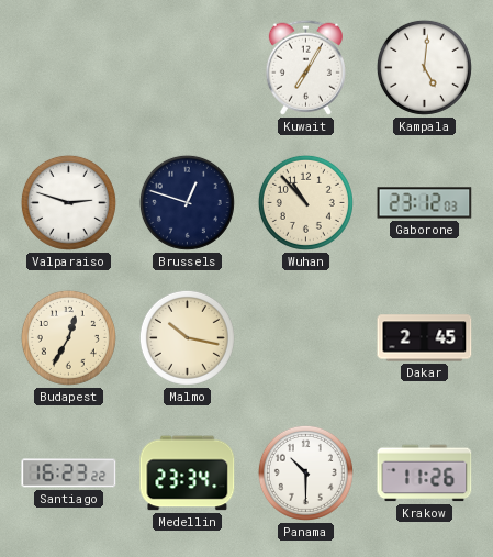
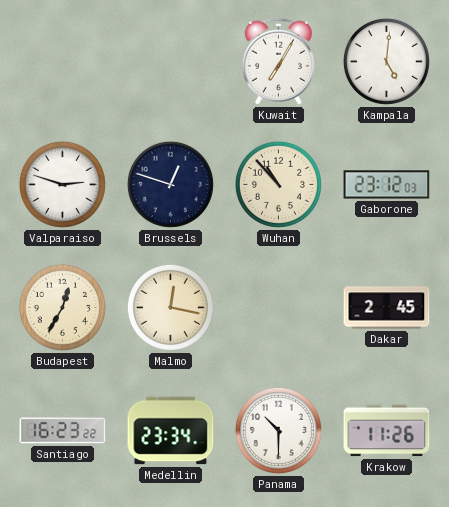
Malmo: 10:17 -> 12:17
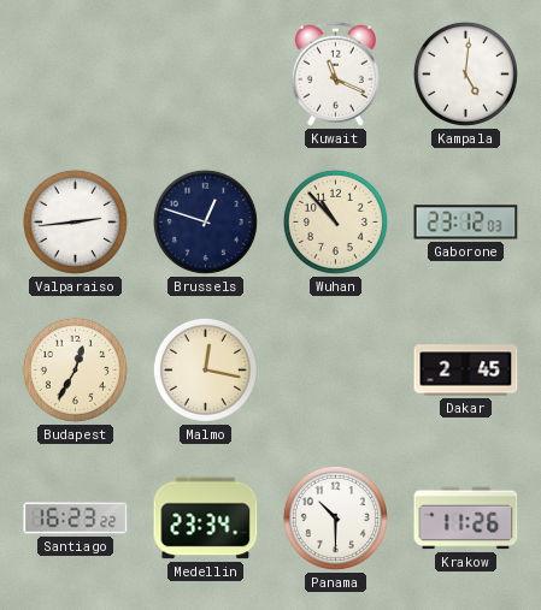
Kuwait: 7:05 -> 11:19
Valparaiso: 2:48 -> 2:44
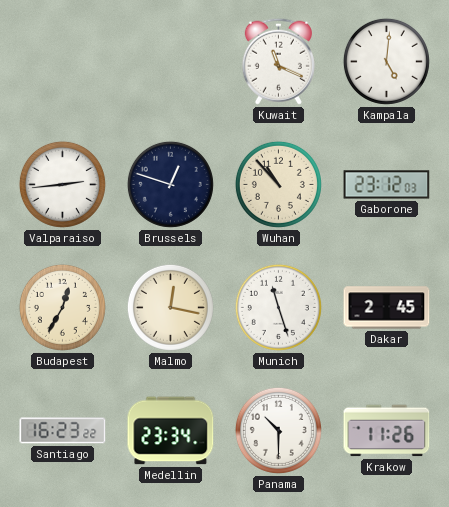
Munich: none -> 11:27
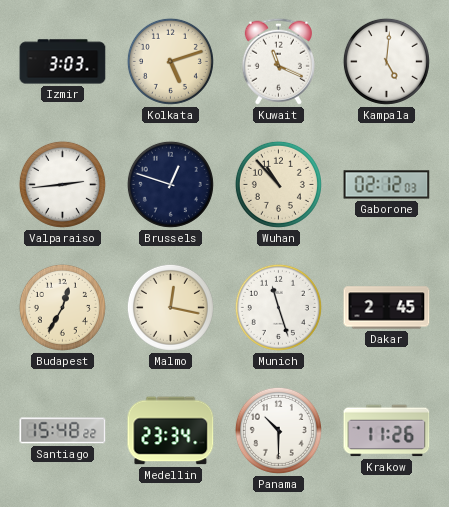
Izmir: none -> 3:03
Kolkata: none -> 5:12
Gaborone: 23:12 -> 02:12
Santiago: 16:23 -> 15:48
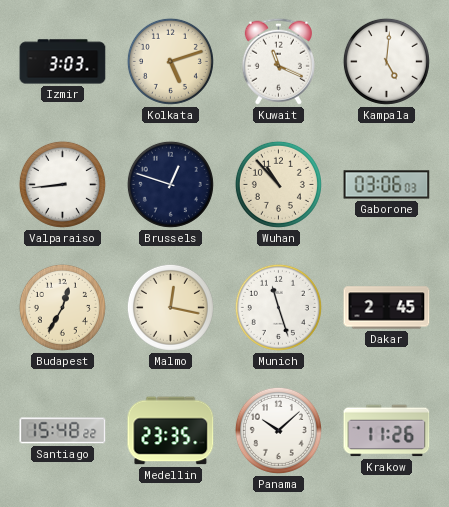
Valparaiso: 2:44 -> 8:44
Gaborone: 02:12 -> 03:06
Medellin: 23:34 -> 23:35
Panama: 10:30 -> 10:08
